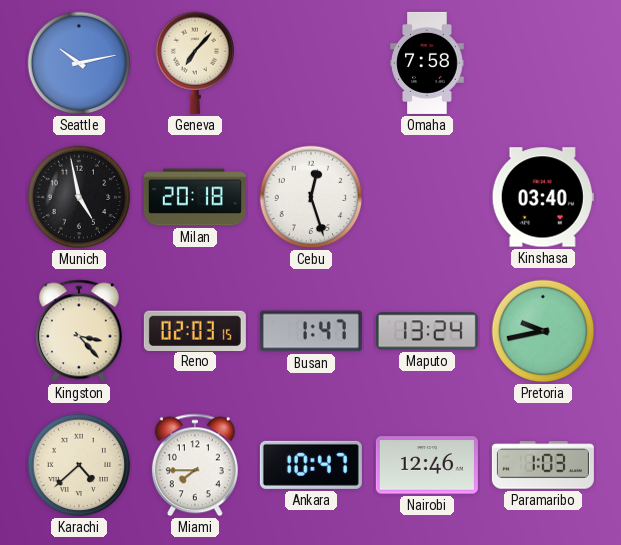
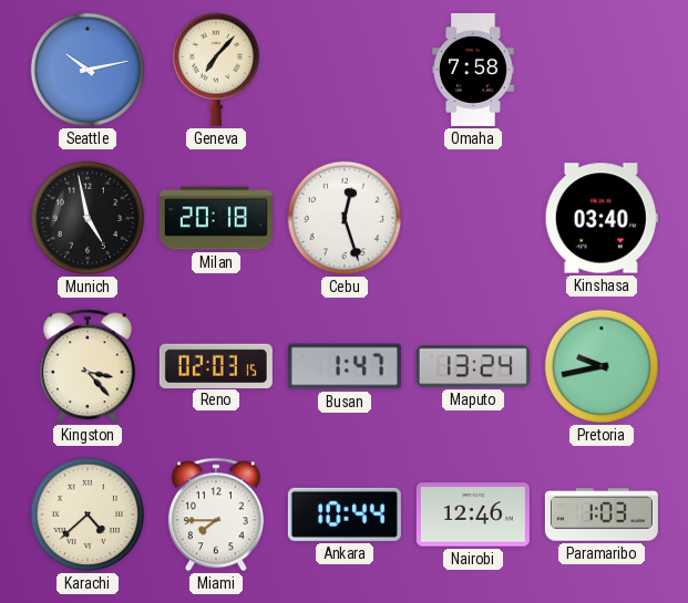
Ankara: 10:47 -> 10:44
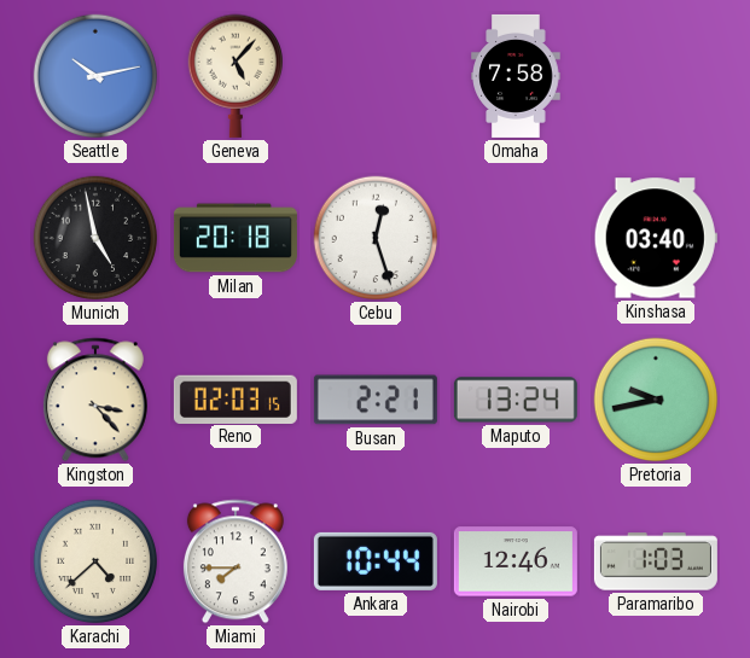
Geneva: 7:07 -> 5:07
Busan: 1:47 -> 2:21
